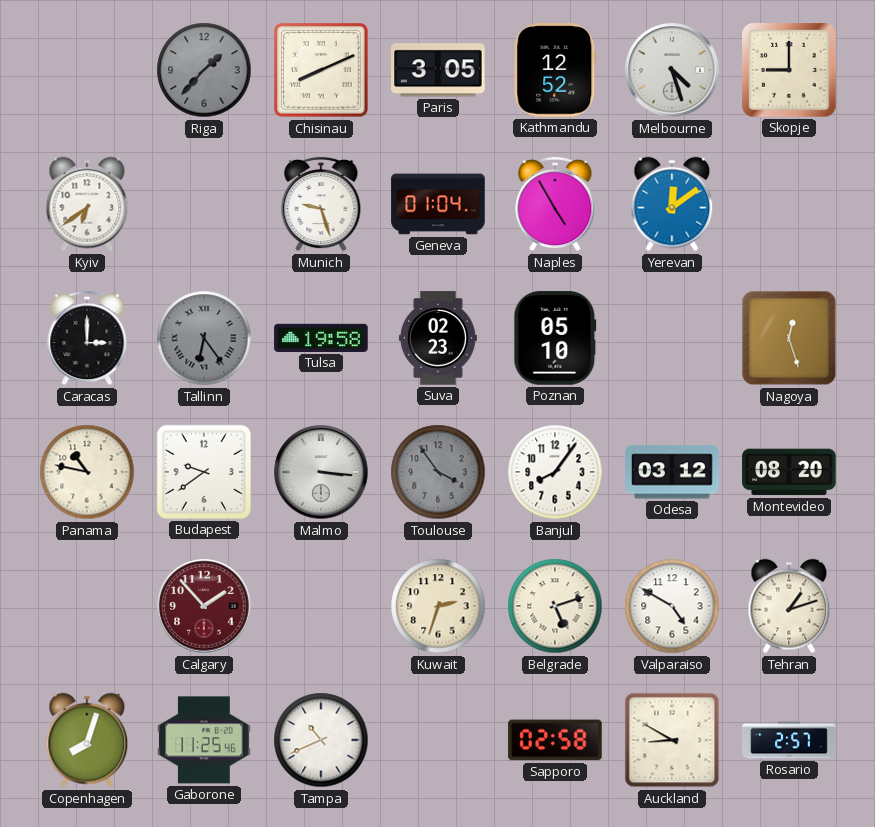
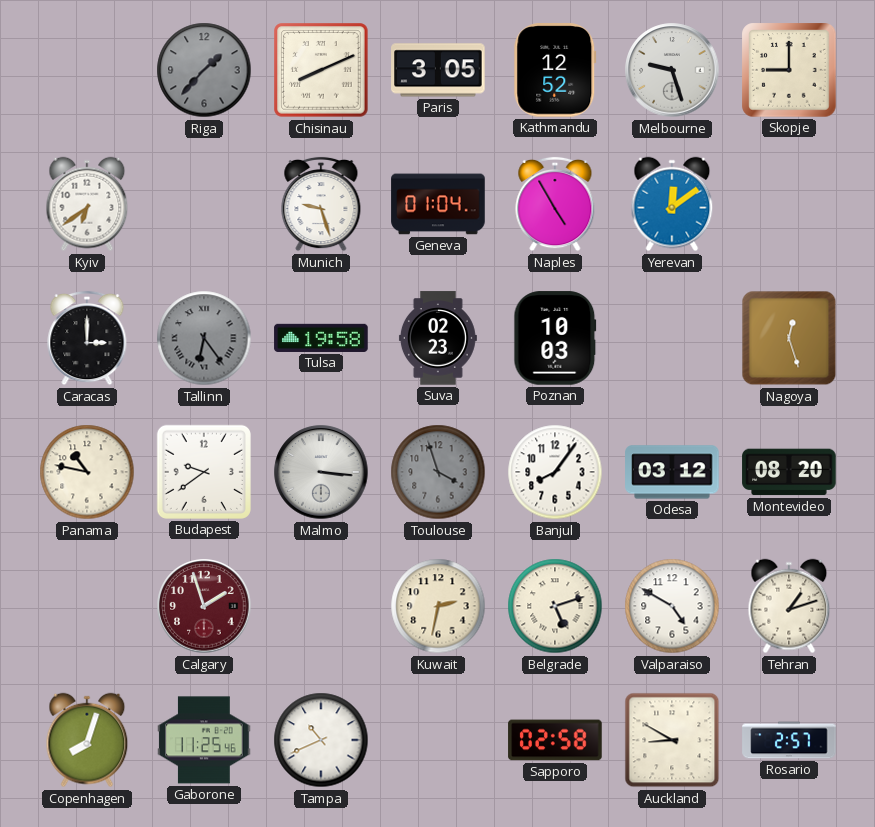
Melbourne: 4:27 -> 9:27
Poznan: 05:10 -> 10:03
Toulouse: 3:54 -> 3:57
Calgary: 1:53 -> 1:57
Kuwait: 2:33 -> 2:32
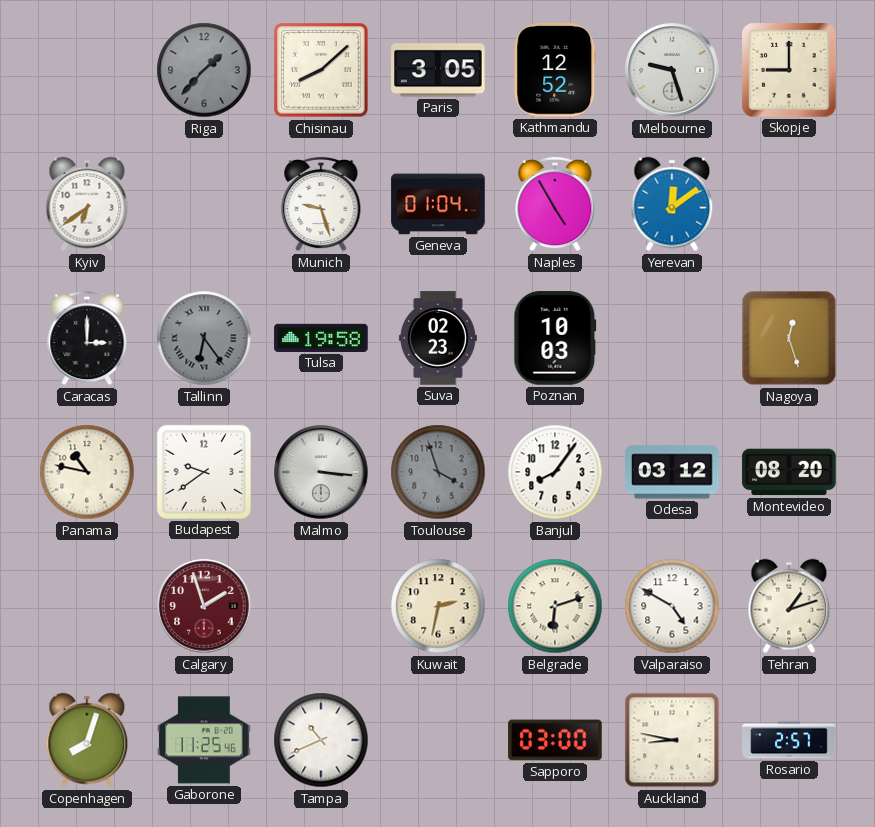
Chisinau: 8:11 -> 8:08
Belgrade: 5:12 -> 6:12
Sapporo: 02:58 -> 03:00
Auckland: 8:50 -> 8:47
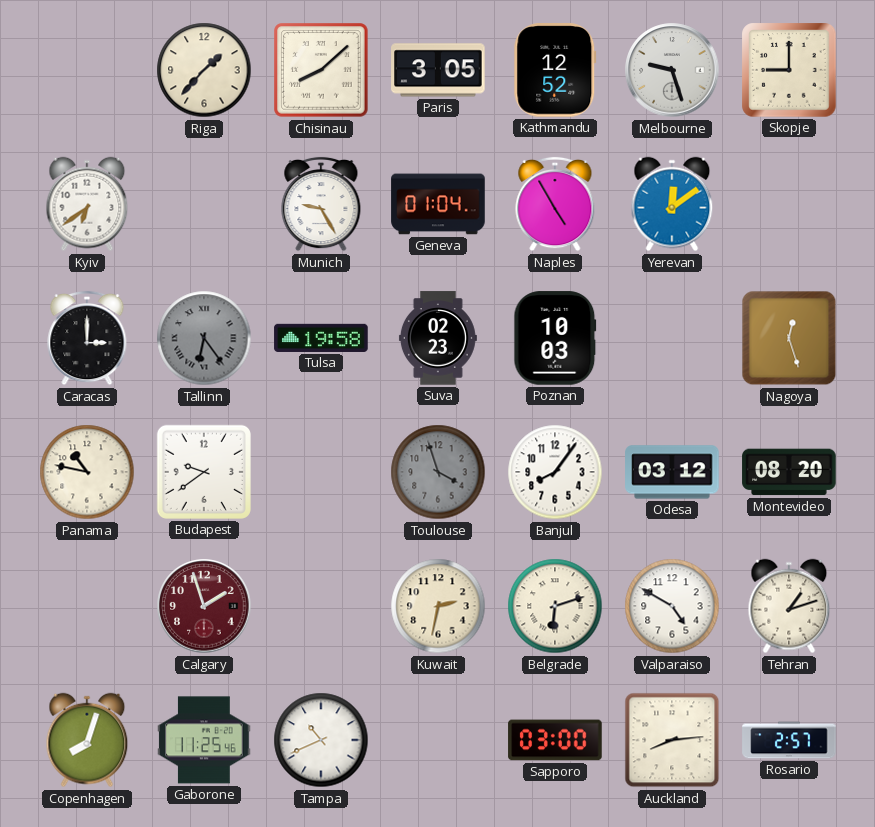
Riga dial: grey -> cream
Munich: 9:27 -> 9:25
Malmo: 3:16 -> none
Auckland: 8:47 -> 8:14
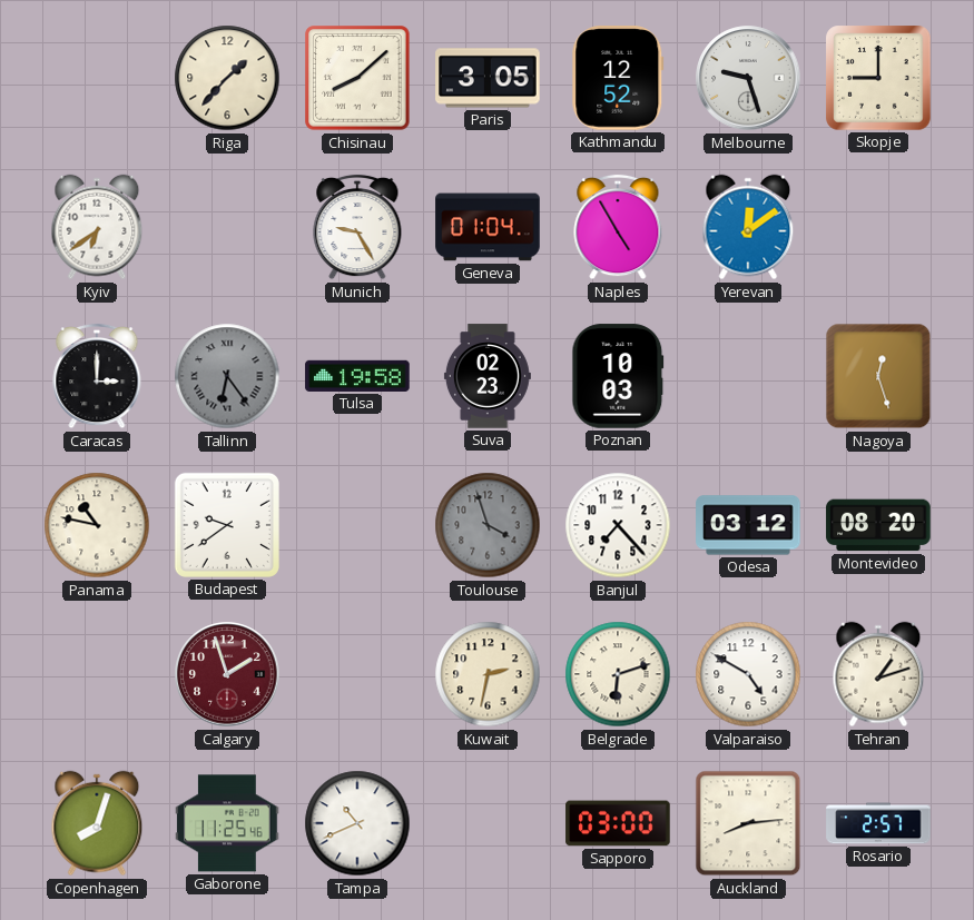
Banjul: 8:06 -> 7:23
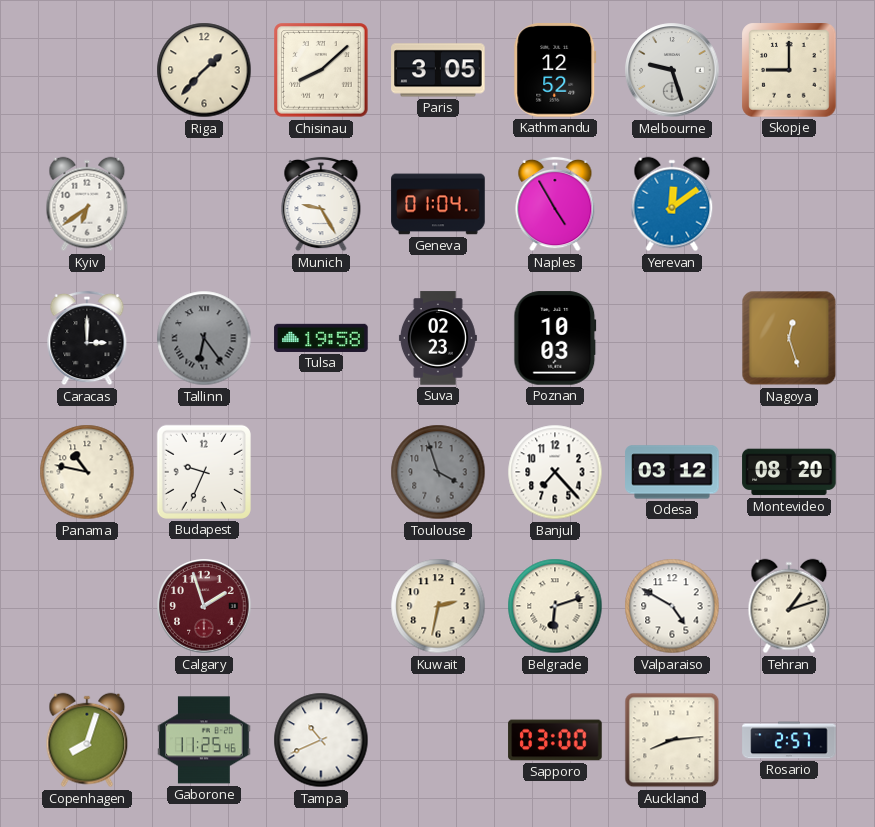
Budapest: 9:39 -> 9:34
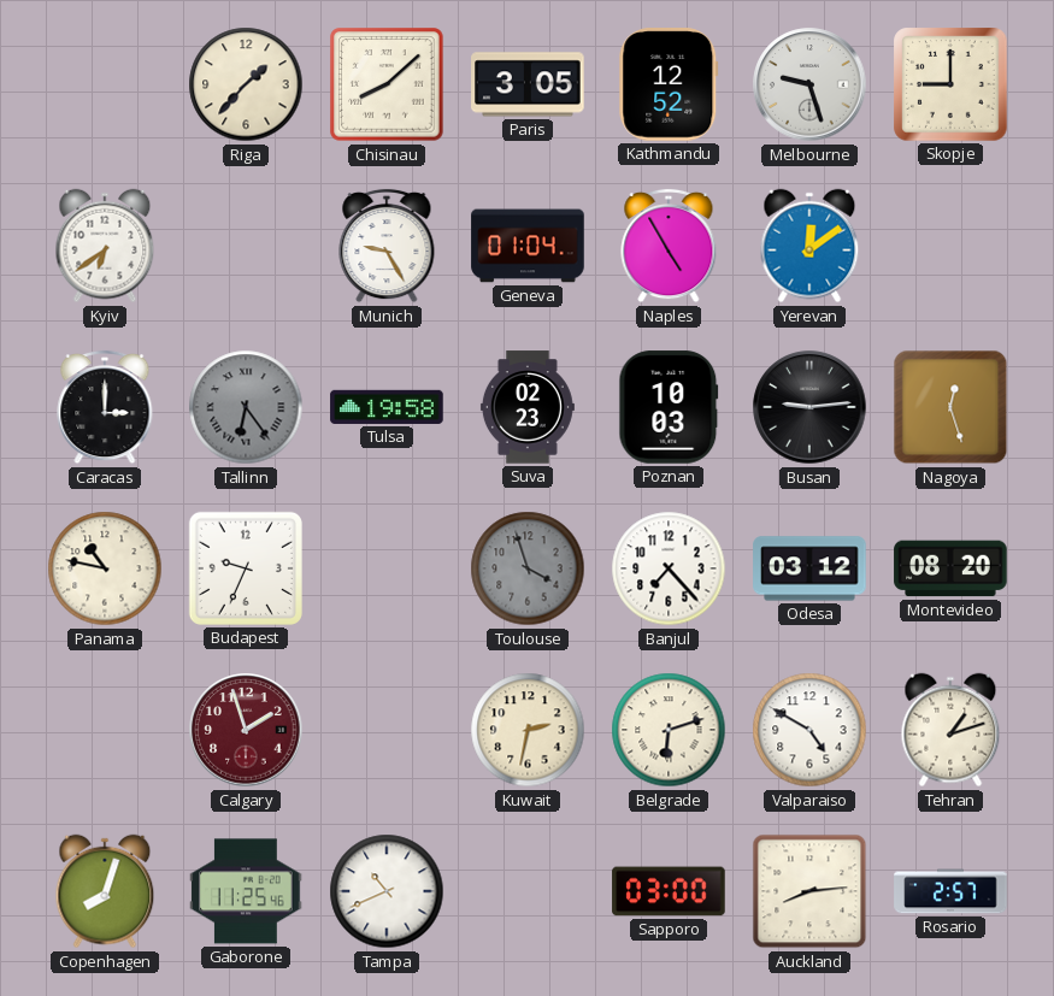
Busan: none -> 9:14
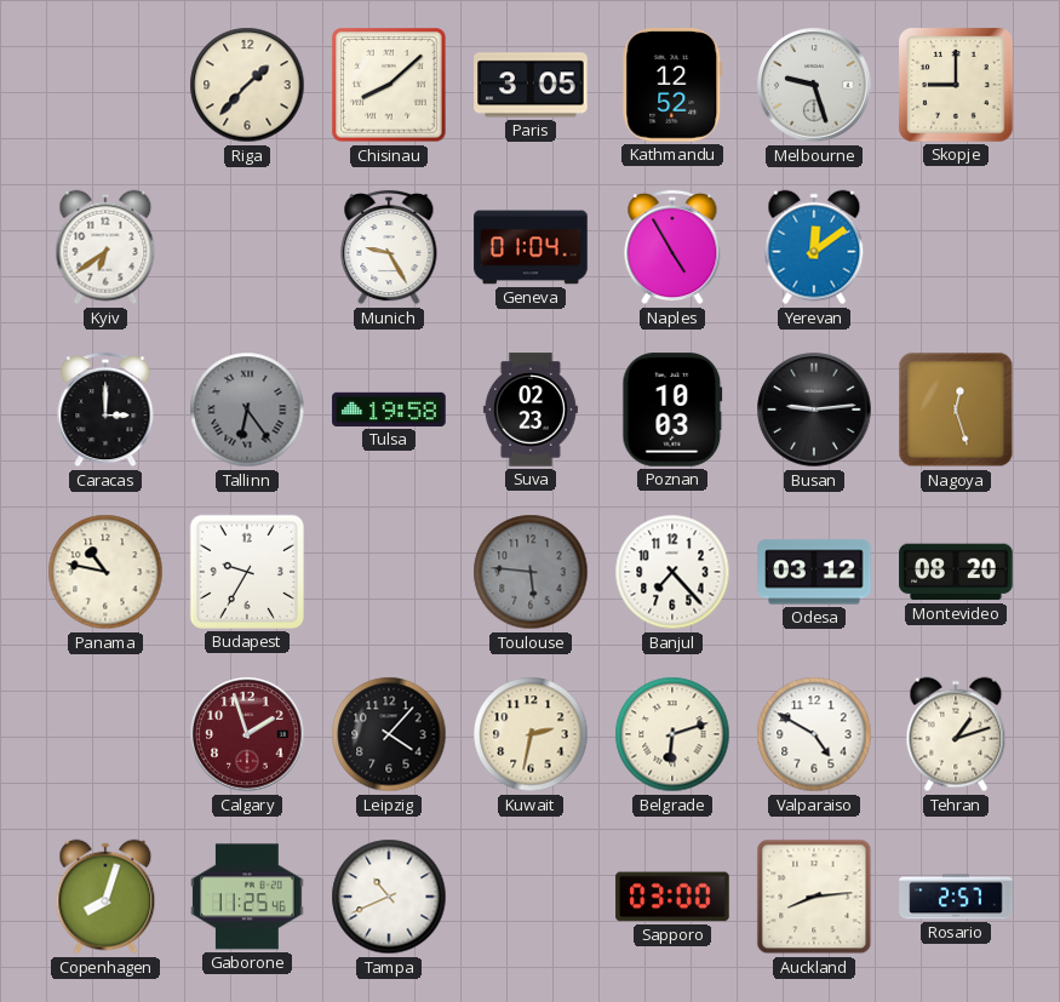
Budapest: 9:34 -> 9:35
Toulouse: 3:57 -> 5:46
Leipzig: none -> 4:07
